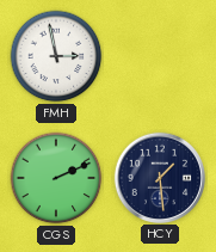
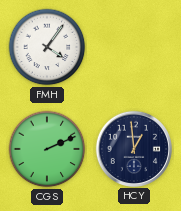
FMH: 2:58 -> 4:06
HCY: 1:29 -> 12:59
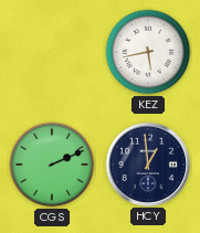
FMH: 4:06 -> none
KEZ: none -> 5:43
